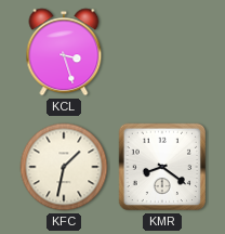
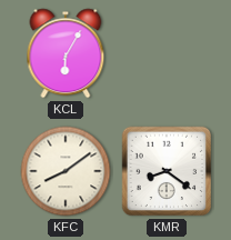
KCL: 3:27 -> 6:05
KFC: 1:32 -> 8:09
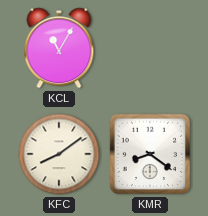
KCL: 6:05 -> 11:05
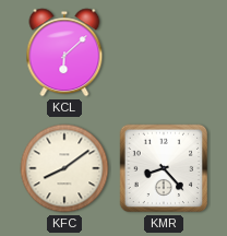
KCL: 11:05 -> 6:08
KMR: 8:21 -> 8:23
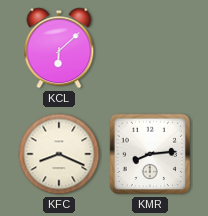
KFC: 8:09 -> 8:19
KMR: 8:23 -> 8:14
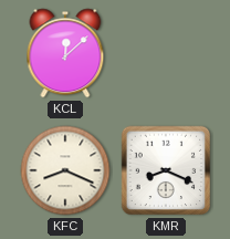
KCL: 6:08 -> 12:08
KMR: 8:14 -> 8:19
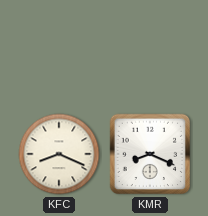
KCL: 12:08 -> none
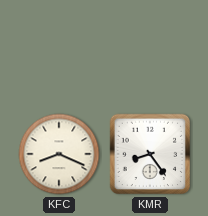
KMR: 8:19 -> 8:24
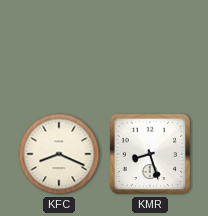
KMR: 8:24 -> 8:27
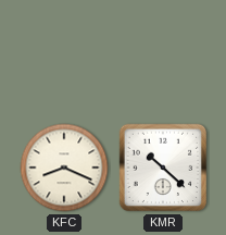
KMR: 8:27 -> 10:22
